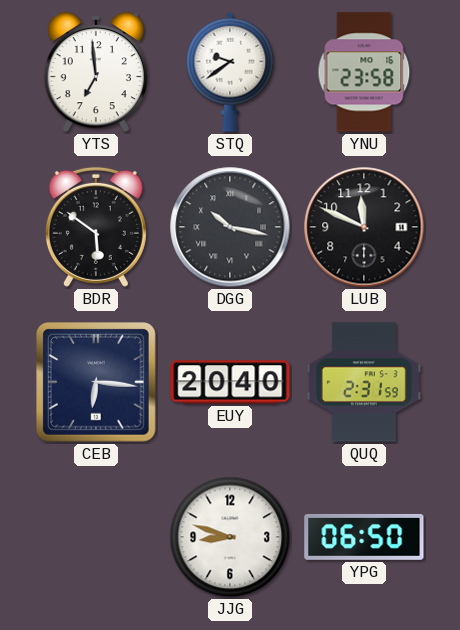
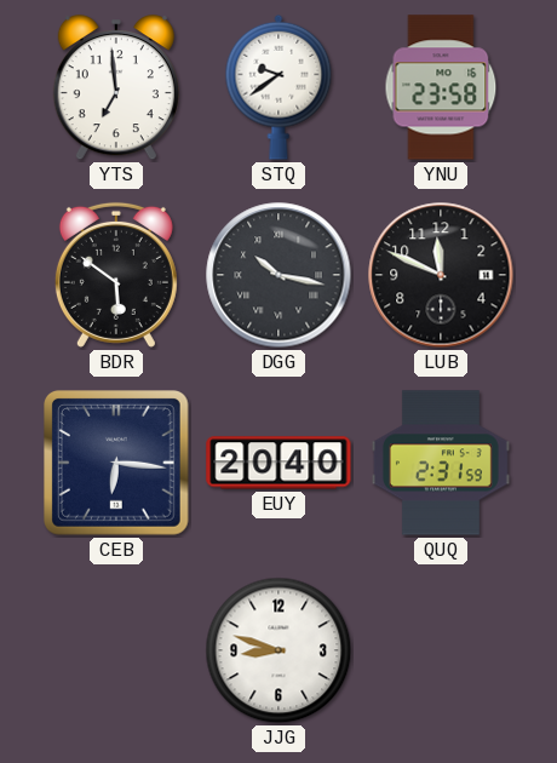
YPG: 06:50 -> none
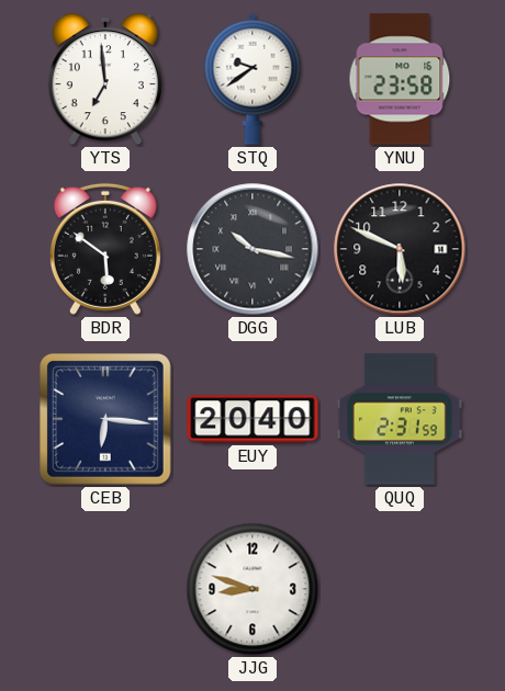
LUB: 11:49 -> 5:49
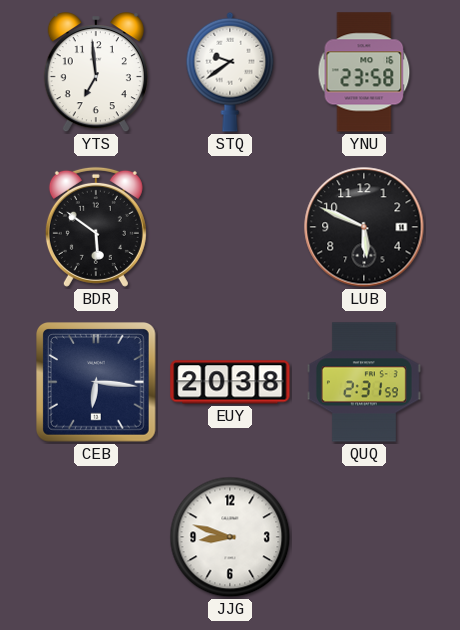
DGG: 10:17 -> none
EUY: 20:40 -> 20:38
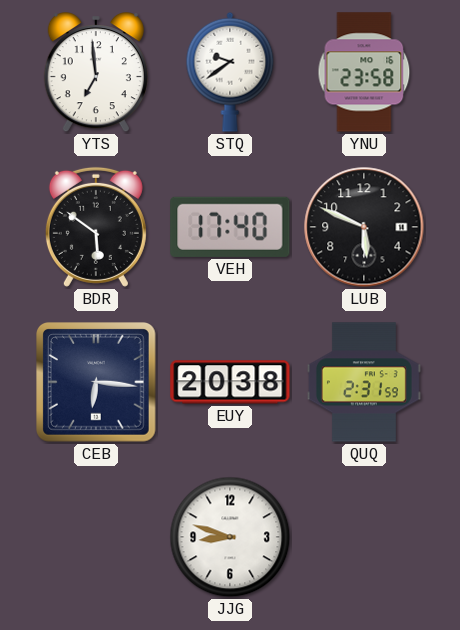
VEH: none -> 17:40
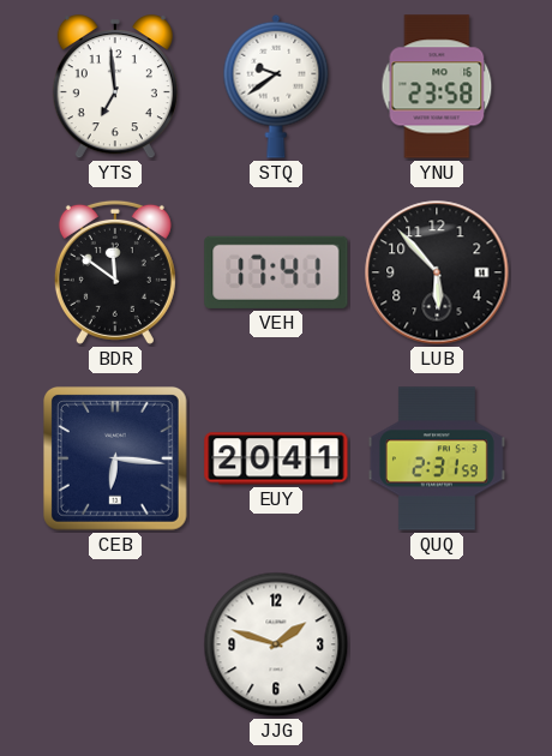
BDR: 5:51 -> 11:51
VEH: 17:40 -> 17:41
LUB: 5:49 -> 5:53
EUY: 20:38 -> 20:41
JJG: 8:48 -> 1:48
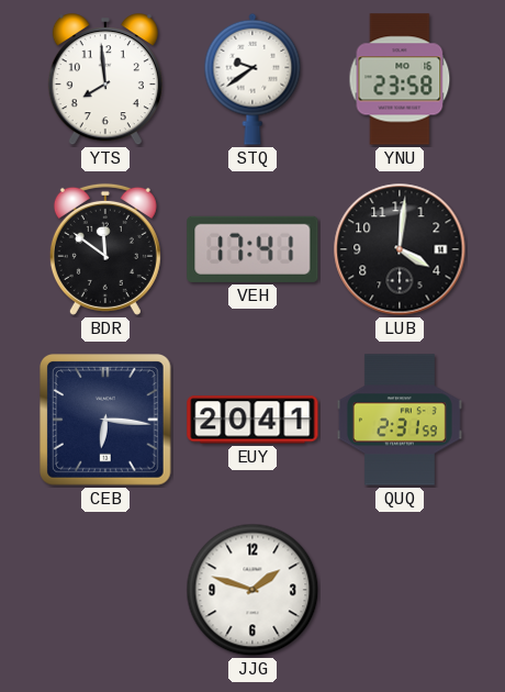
YTS: 6:59 -> 7:59
LUB: 5:53 -> 4:01
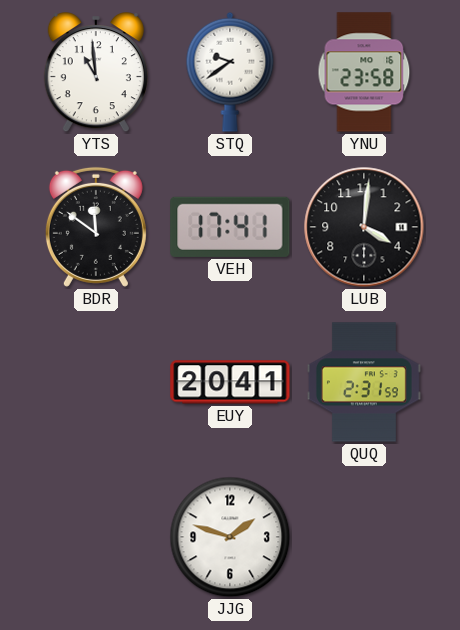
YTS: 7:59 -> 10:59
CEB: 6:16 -> none
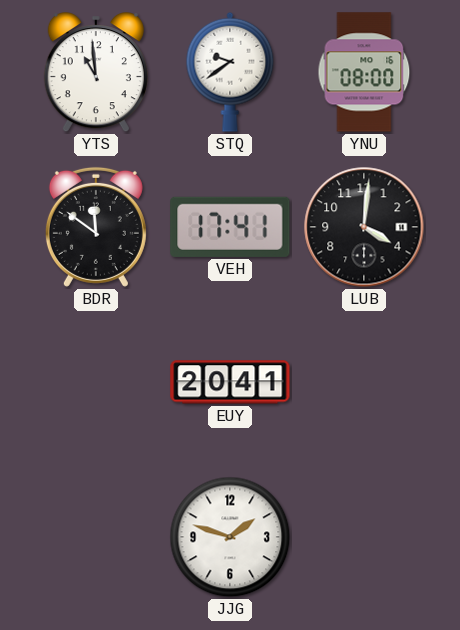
YNU: 23:58 -> 08:00
QUQ: 2:31 -> none
